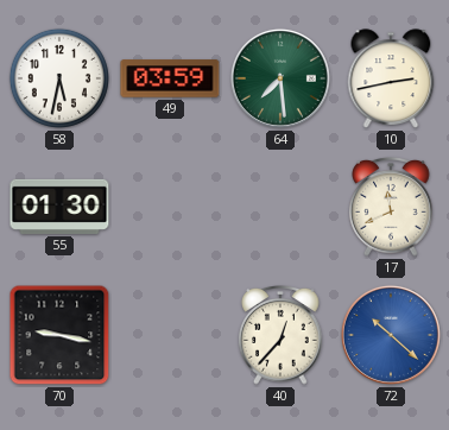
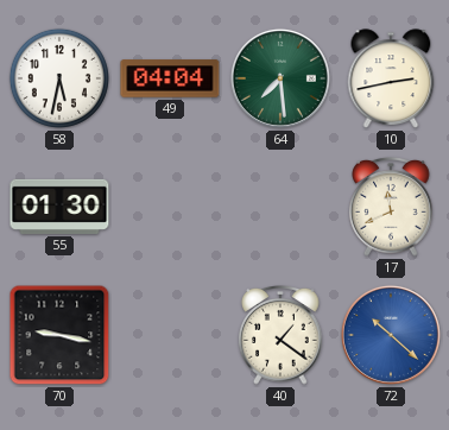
49: 03:59 -> 04:04
40: 12:37 -> 1:21
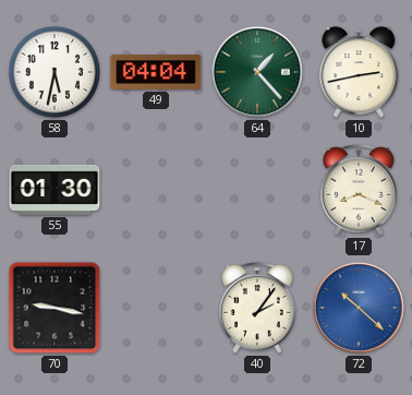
64: 7:29 -> 1:23
17: 11:41 -> 8:19
40: 1:21 -> 2:06
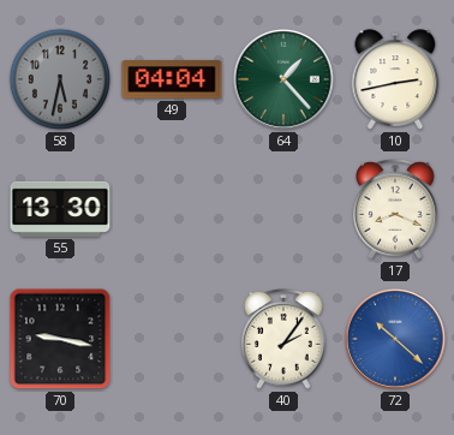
58 dial: white -> grey
55: 01:30 -> 13:30
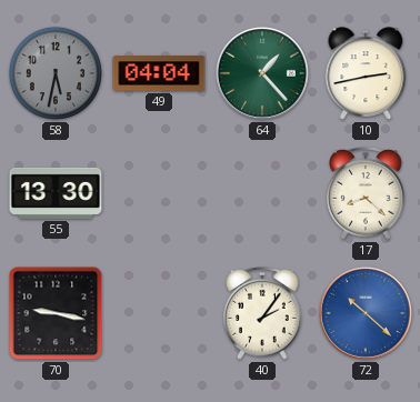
17: 8:19 -> 8:22
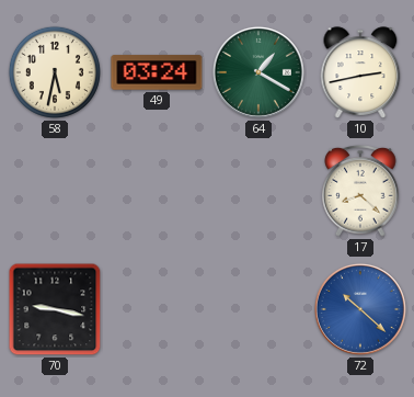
58 dial: grey -> cream
49: 04:04 -> 03:24
64: 1:23 -> 1:20
55: 13:30 -> none
40: 2:06 -> none
